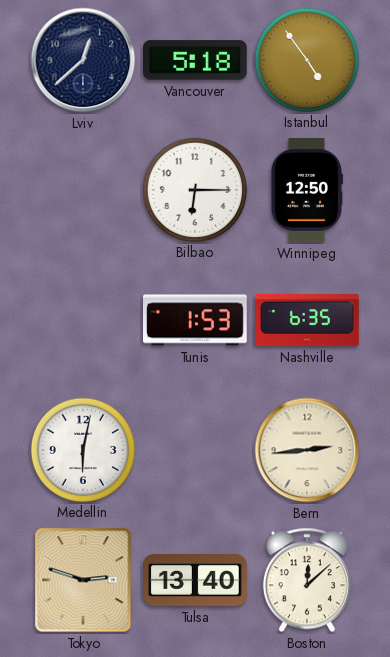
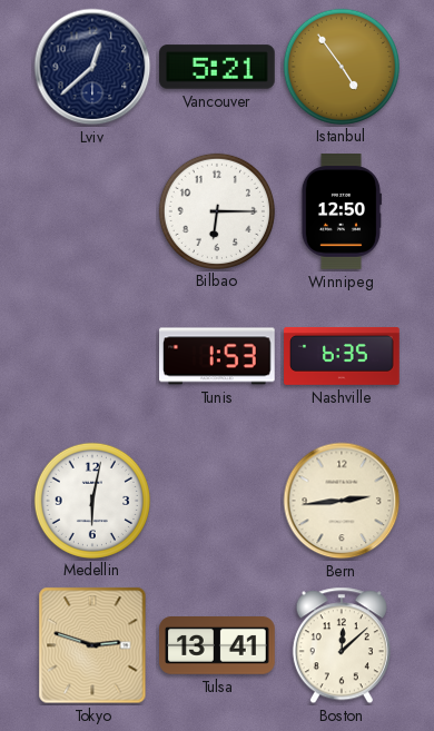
Vancouver: 5:18 -> 5:21
Tulsa: 13:40 -> 13:41
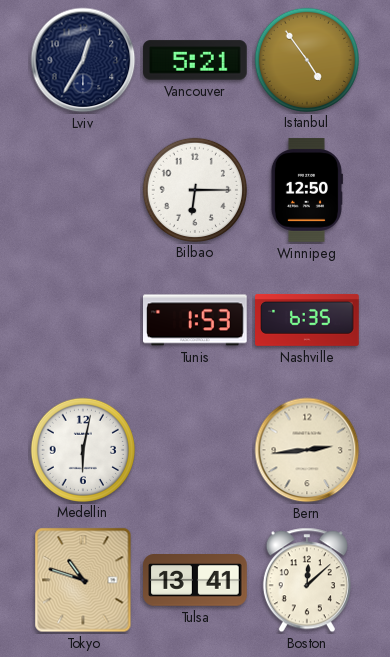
Lviv: 12:38 -> 12:35
Tokyo: 2:48 -> 10:48
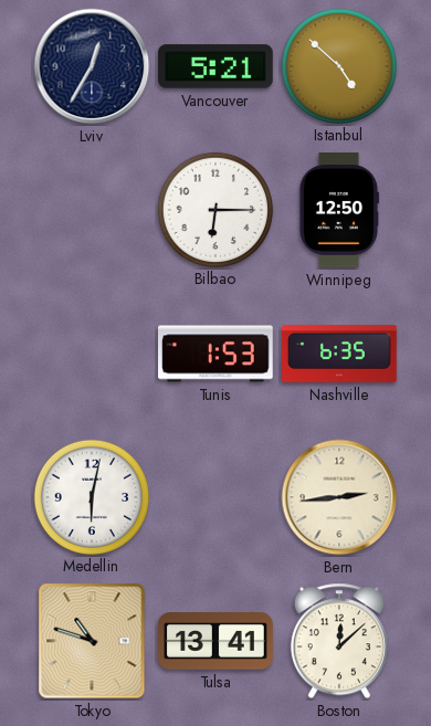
Istanbul: 4:54 -> 4:52
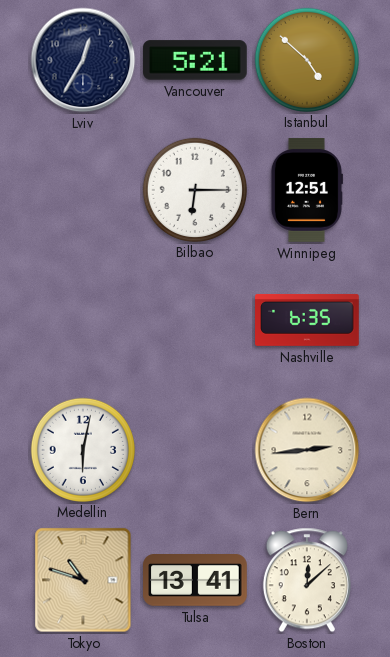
Winnipeg: 12:50 -> 12:51
Tunis: 1:53 -> none
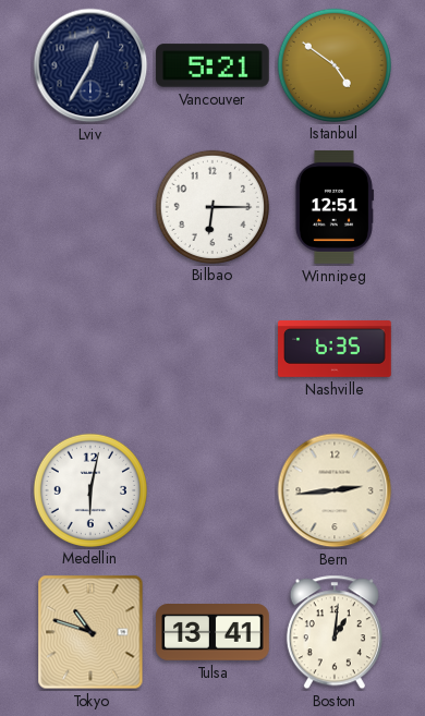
Istanbul: 4:52 -> 4:51
Boston: 12:08 -> 1:01
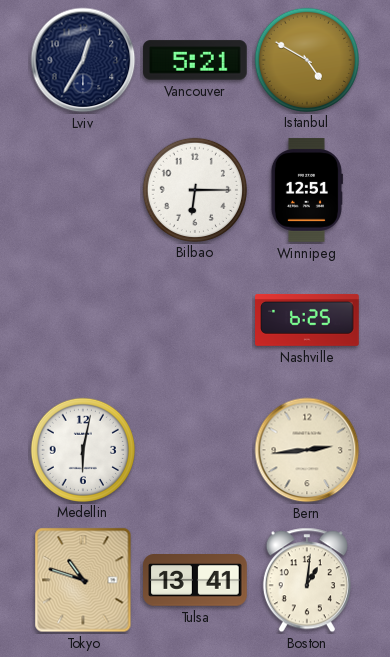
Istanbul: 4:51 -> 4:50
Nashville: 6:35 -> 6:25
